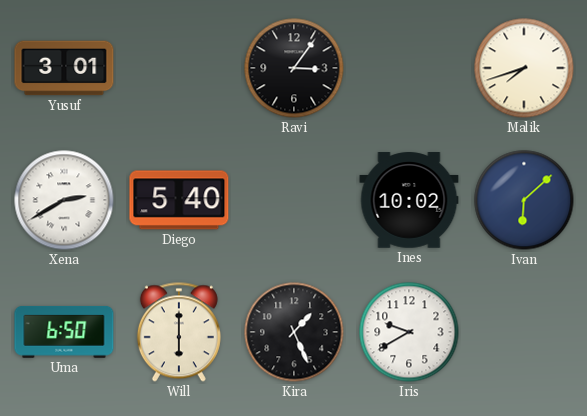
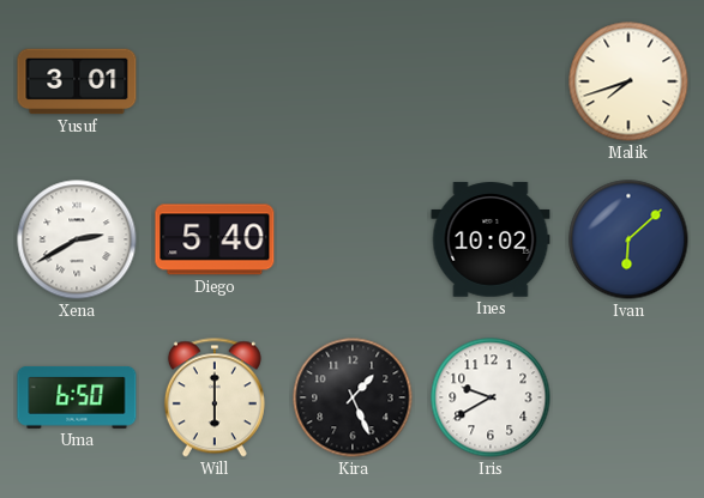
Ravi: 3:06 -> none
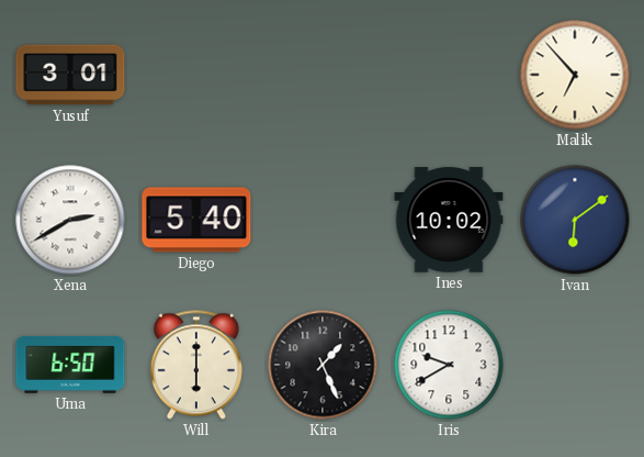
Malik: 7:42 -> 6:53
Ivan: 6:08 -> 6:09
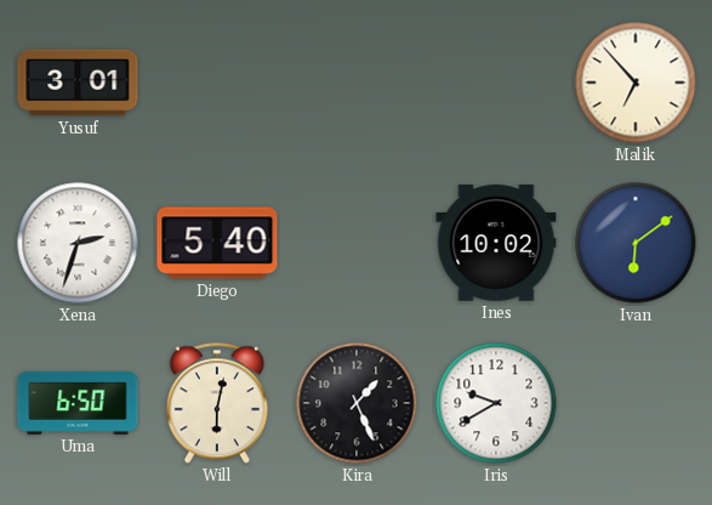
Xena: 2:40 -> 2:33
Will: 6:00 -> 6:02
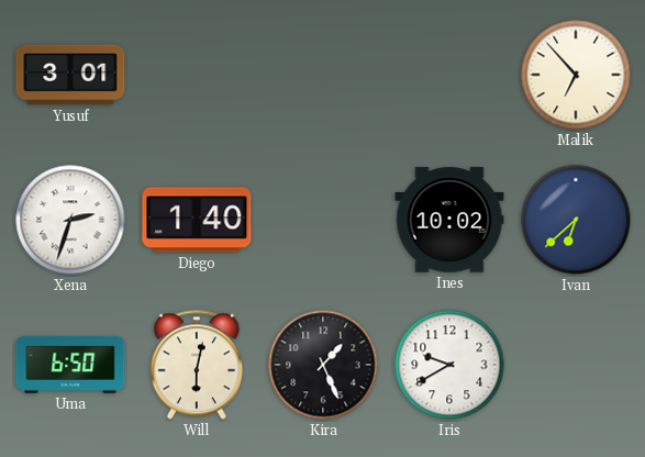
Diego: 5:40 -> 1:40
Ivan: 6:09 -> 6:38
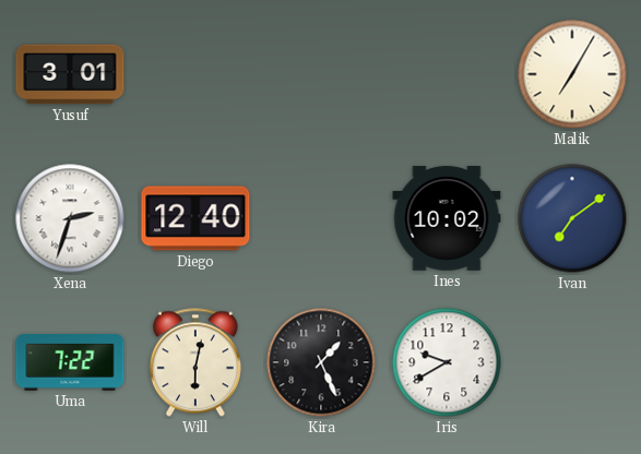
Malik: 6:53 -> 7:05
Diego: 1:40 -> 12:40
Ivan: 6:38 -> 7:09
Uma: 6:50 -> 7:22
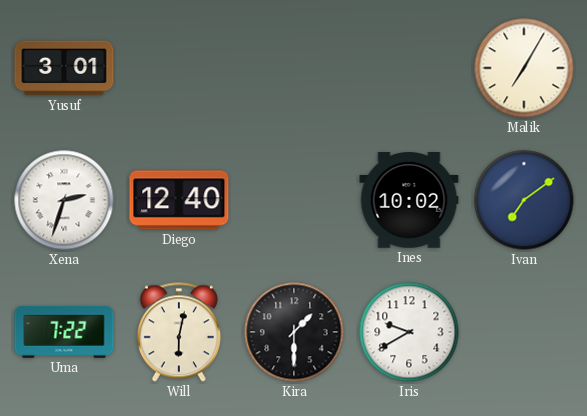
Kira: 1:26 -> 1:30
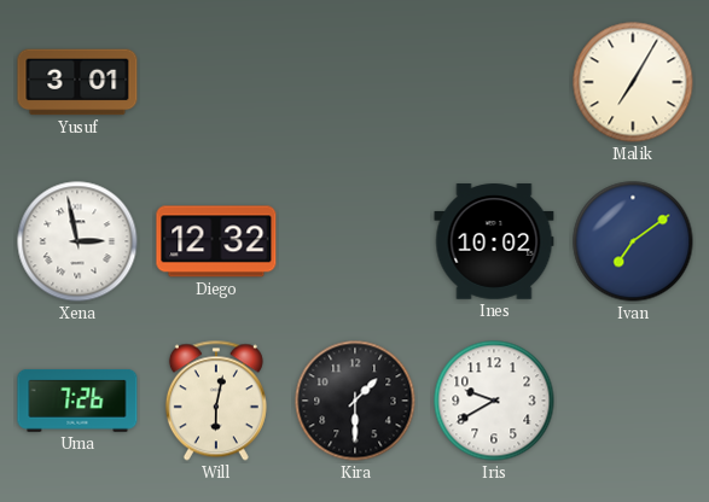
Xena: 2:33 -> 2:58
Diego: 12:40 -> 12:32
Uma: 7:22 -> 7:26
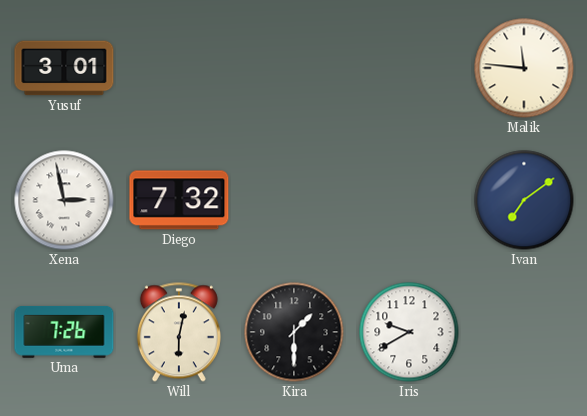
Malik: 7:05 -> 11:46
Diego: 12:32 -> 7:32
Ines: 10:02 -> none
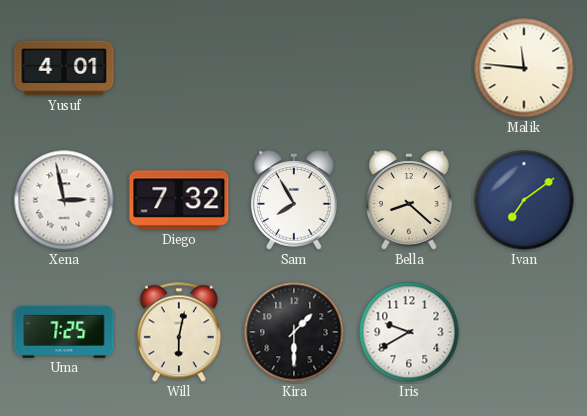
Yusuf: 3:01 -> 4:01
Sam: none -> 7:55
Bella: none -> 8:22
Uma: 7:26 -> 7:25
